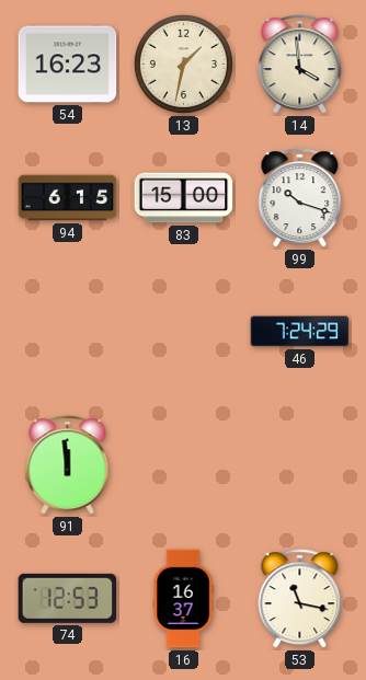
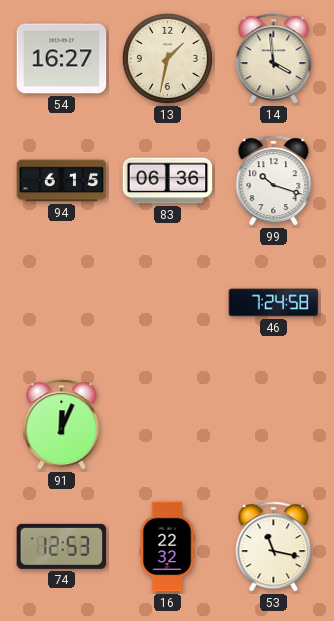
54: 16:23 -> 16:27
83: 15:00 -> 06:36
46: 7:24:29 -> 7:24:58
91: 11:59 -> 12:04
16: 16:37 -> 22:32
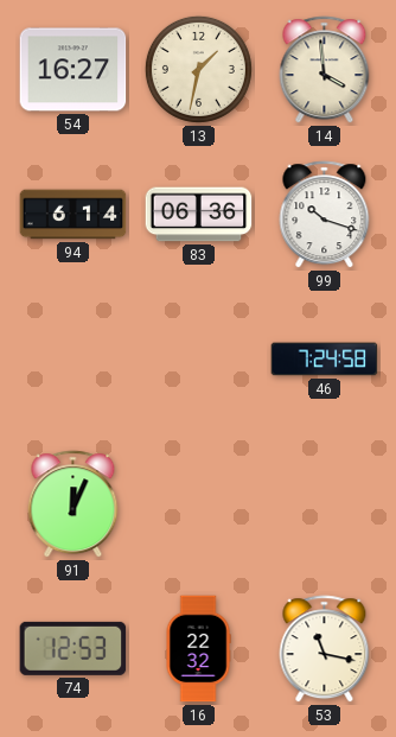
94: 6:15 -> 6:14
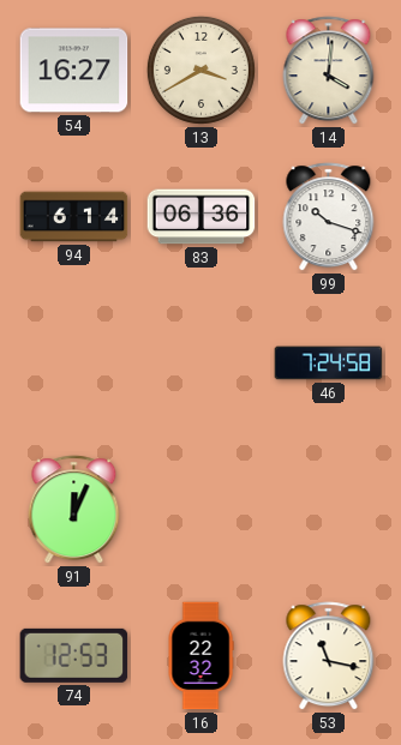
13: 1:32 -> 3:40
14: 3:59 -> 4:01
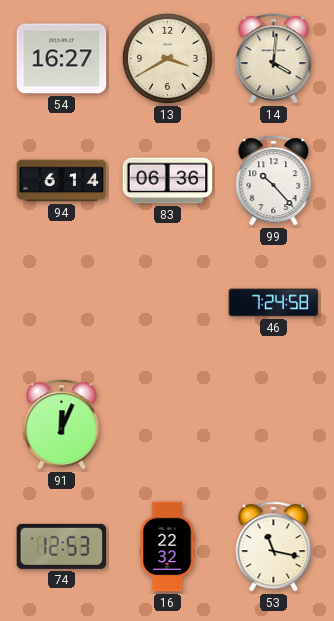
99: 10:18 -> 10:23
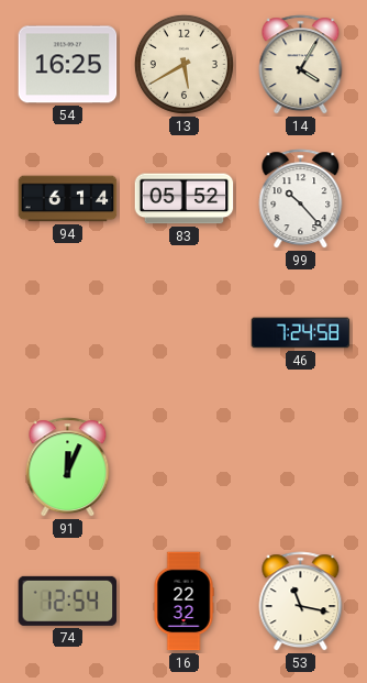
54: 16:27 -> 16:25
13: 3:40 -> 5:40
14: 4:01 -> 4:05
83: 06:36 -> 05:52
74: 12:53 -> 12:54
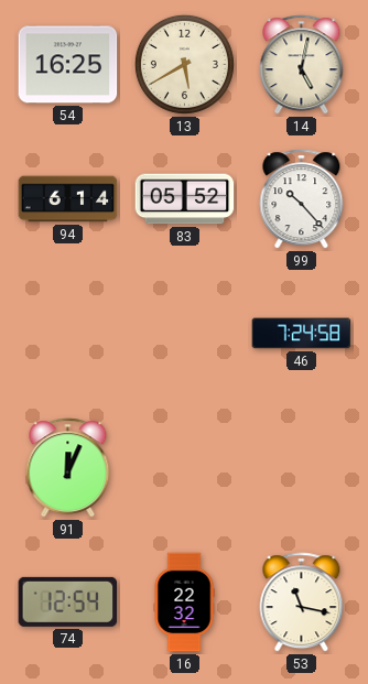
14: 4:05 -> 5:02
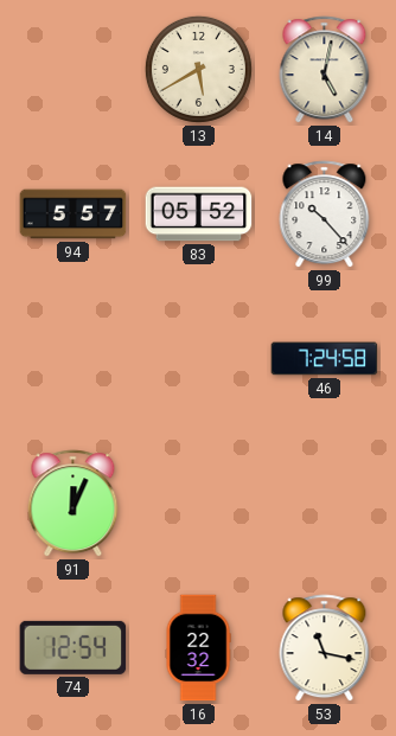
54: 16:25 -> none
94: 6:14 -> 5:57
